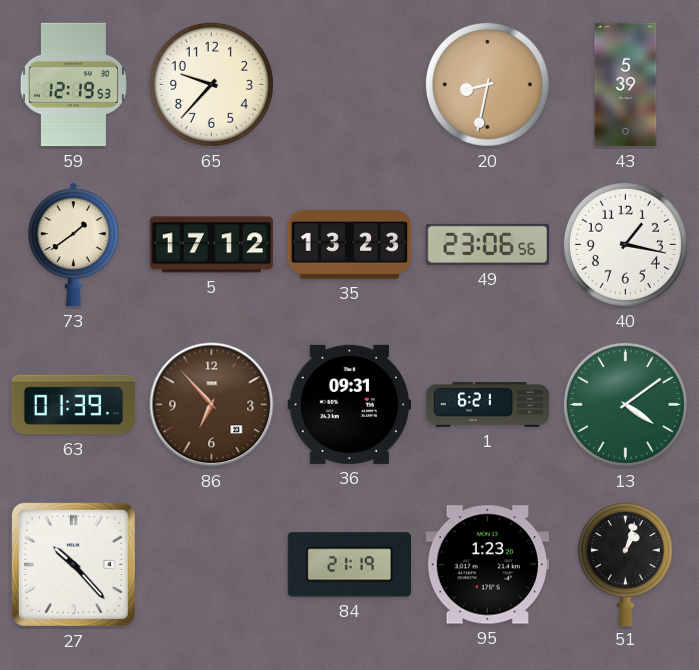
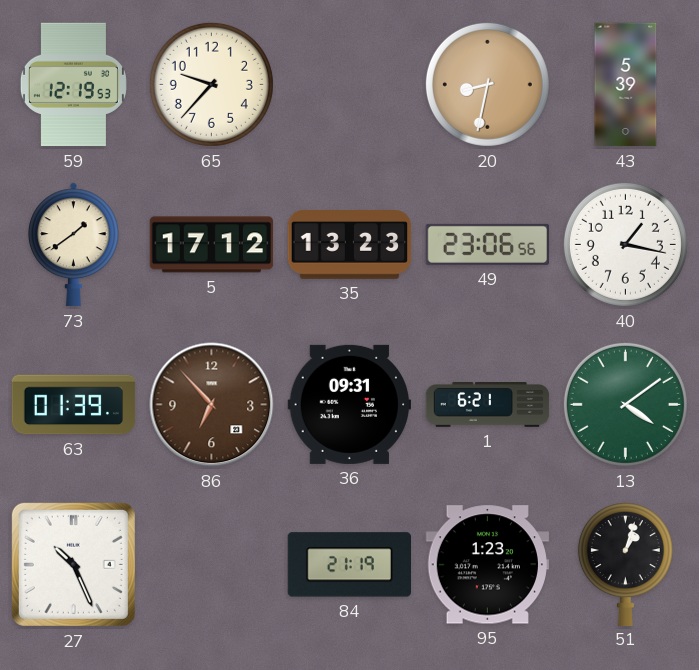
27: 10:23 -> 10:26
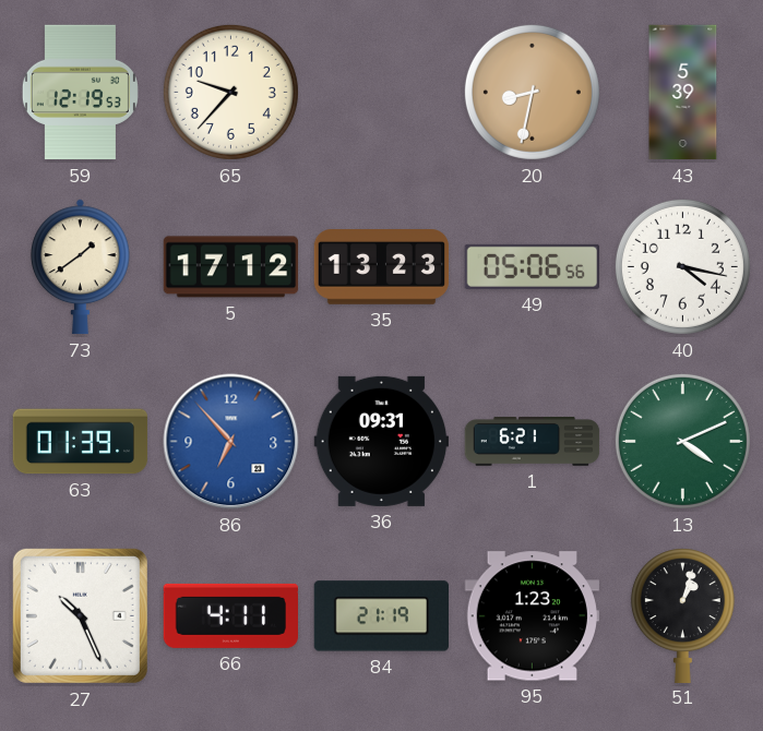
49: 23:06 -> 05:06
40: 1:17 -> 4:17
86 dial: brown -> blue
13: 4:09 -> 4:11
66: none -> 4:11
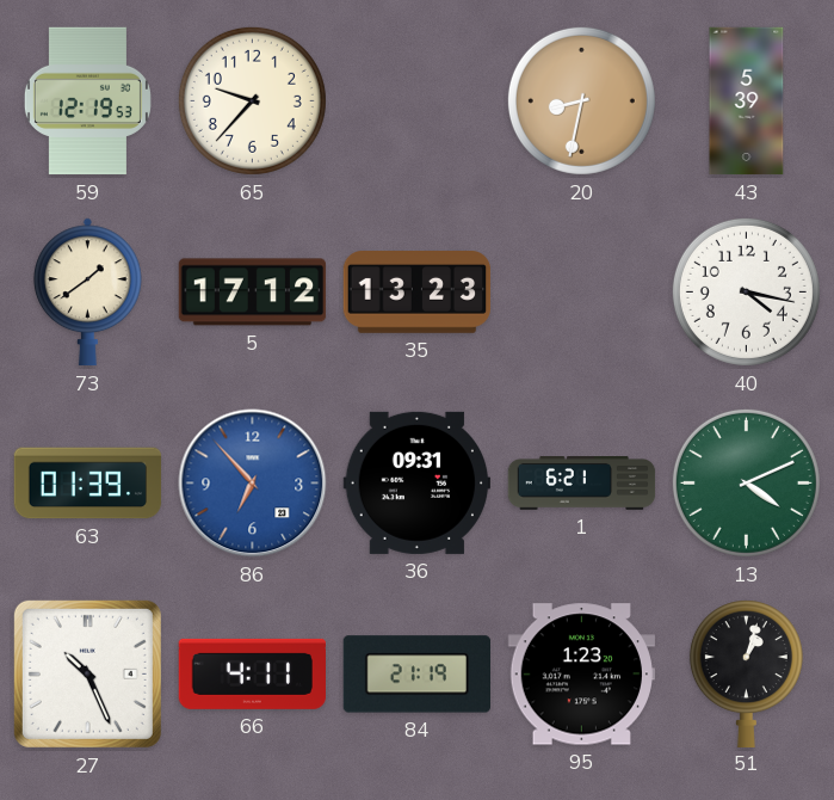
49: 05:06 -> none
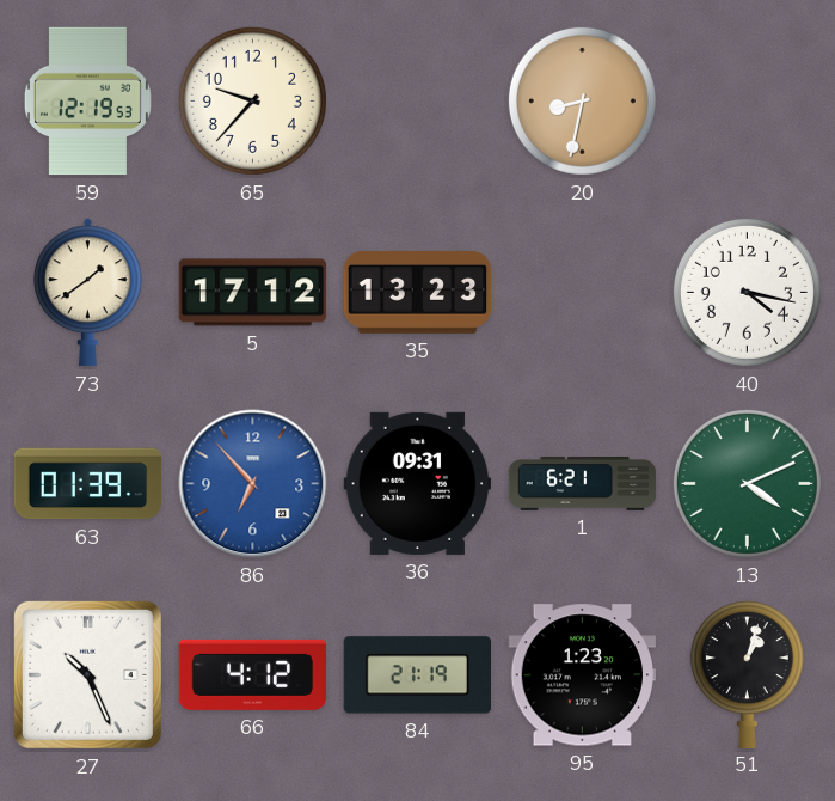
43: 5:39 -> none
66: 4:11 -> 4:12
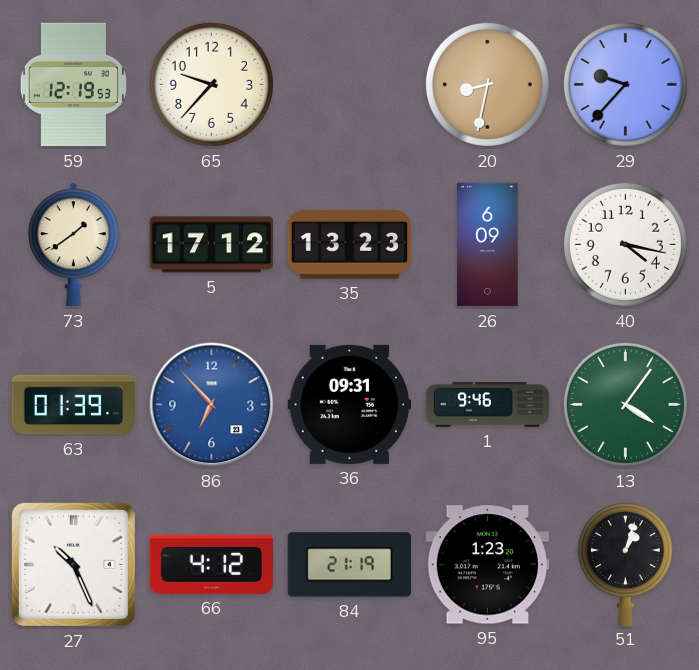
29: none -> 9:37
26: none -> 6:09
1: 6:21 -> 9:46
13: 4:11 -> 4:06
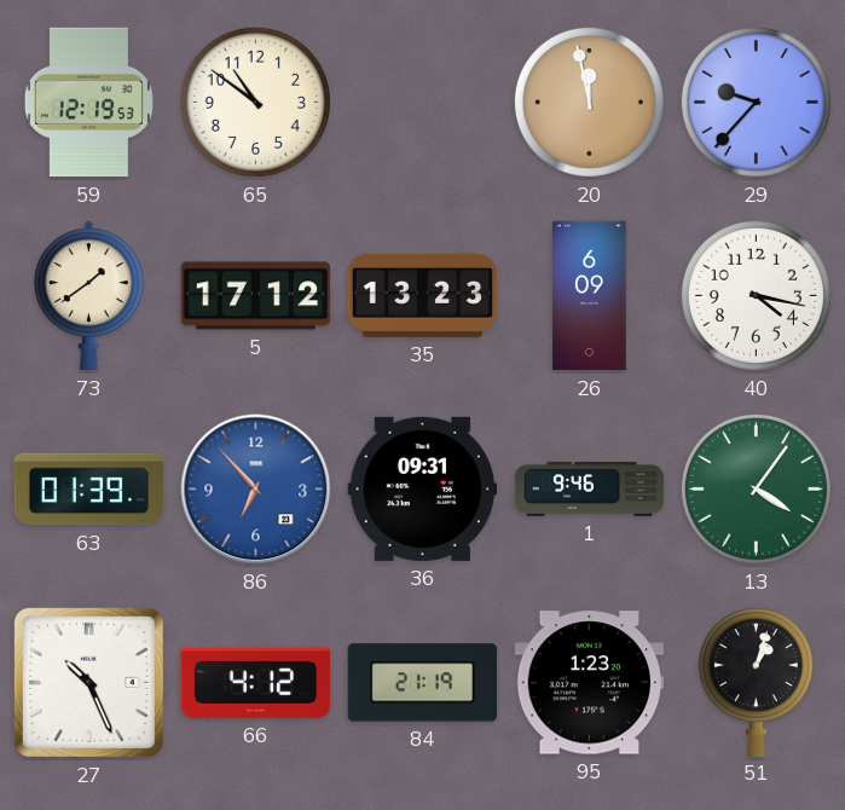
65: 9:37 -> 10:51
20: 8:32 -> 11:58
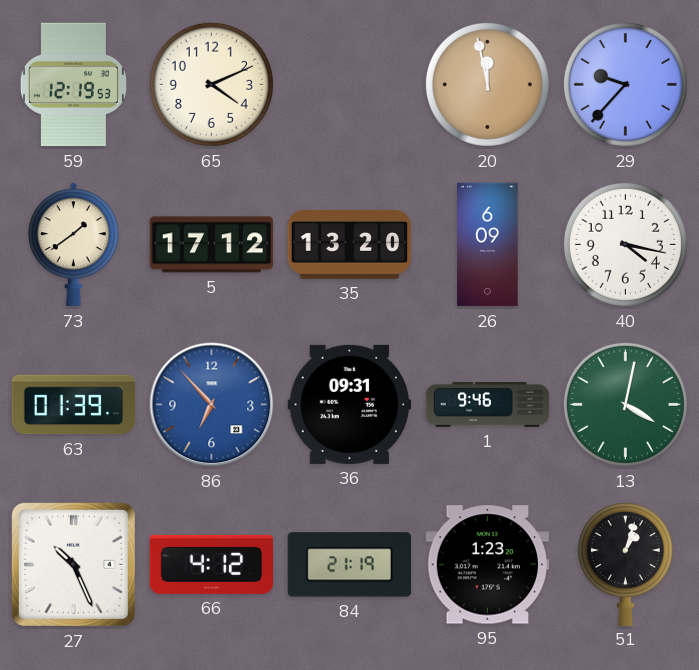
65: 10:51 -> 4:11
35: 13:23 -> 13:20
13: 4:06 -> 4:02
